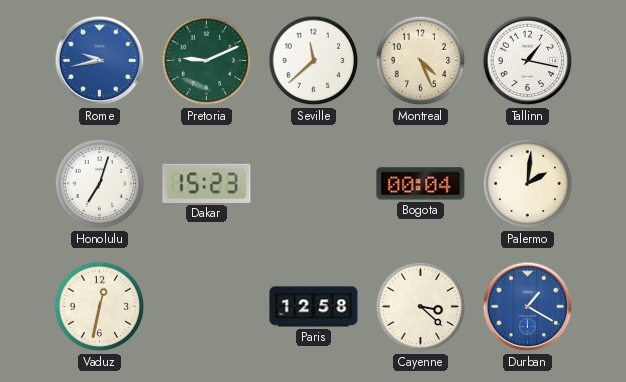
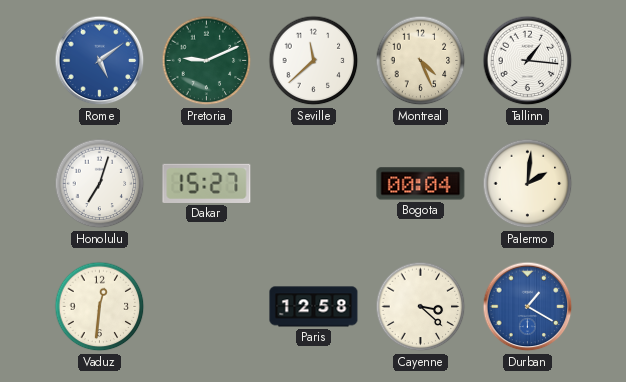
Rome: 9:43 -> 5:09
Tallinn: 1:17 -> 1:16
Dakar: 15:23 -> 15:27
Vaduz: 12:32 -> 12:31
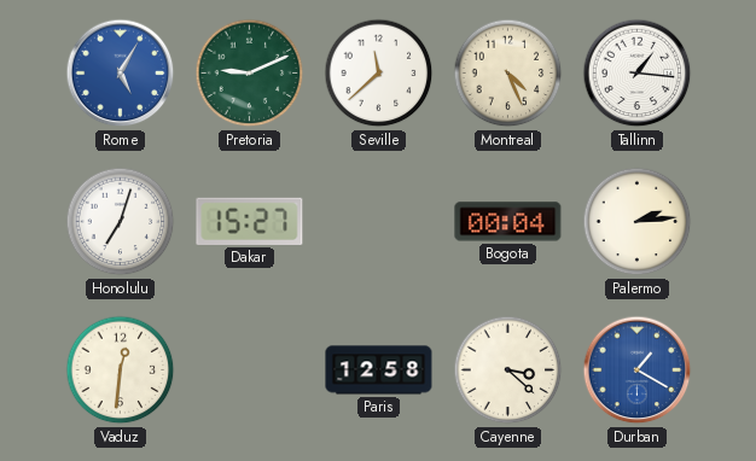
Rome: 5:09 -> 5:05
Palermo: 2:01 -> 2:14
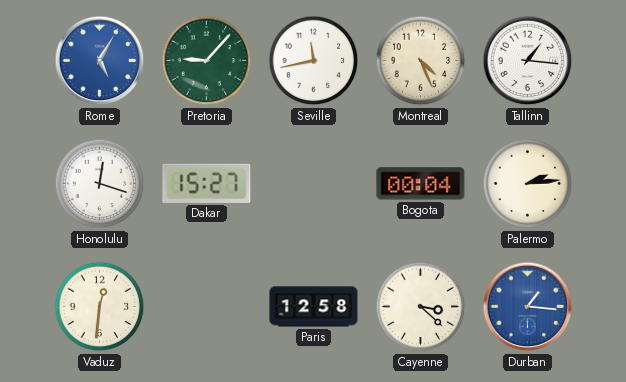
Pretoria: 9:11 -> 9:07
Seville: 11:38 -> 11:43
Honolulu: 7:03 -> 12:18
Durban: 1:20 -> 1:16
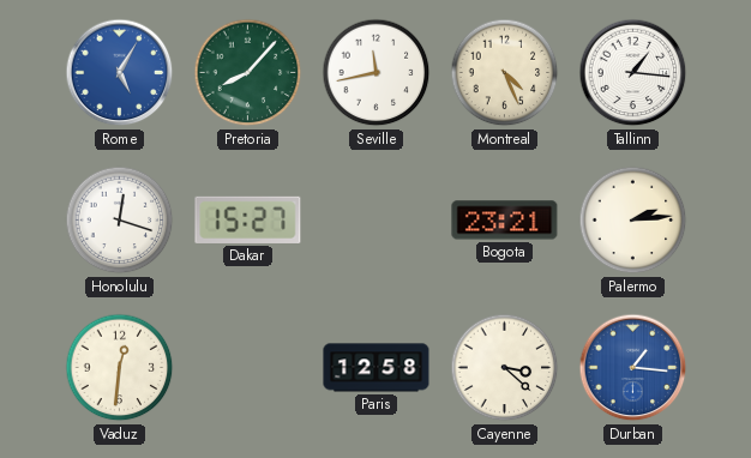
Pretoria: 9:07 -> 8:07
Bogota: 00:04 -> 23:21
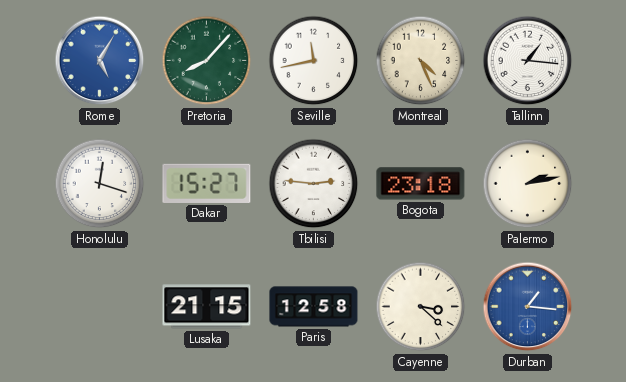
Tbilisi: none -> 2:46
Bogota: 23:21 -> 23:18
Palermo: 2:14 -> 2:13
Vaduz: 12:31 -> none
Lusaka: none -> 21:15
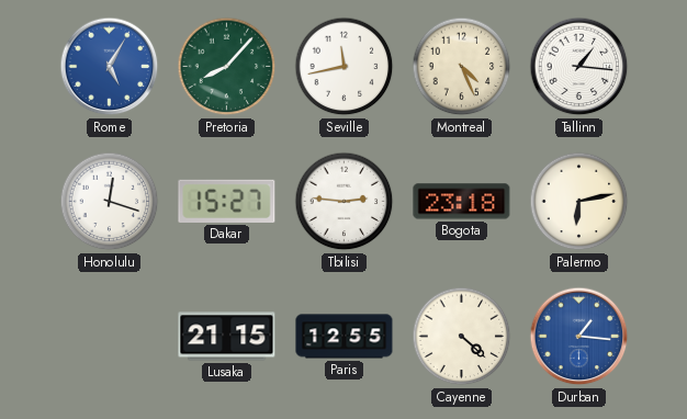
Palermo: 2:13 -> 6:13
Paris: 12:58 -> 12:55
Cayenne: 3:22 -> 4:22
